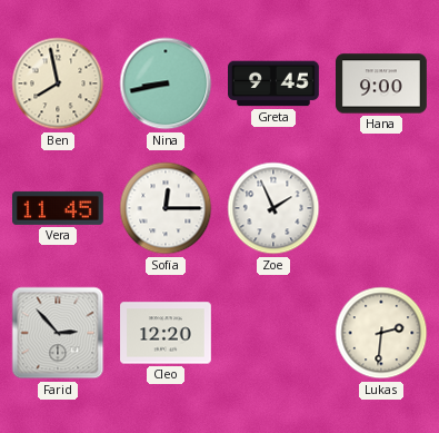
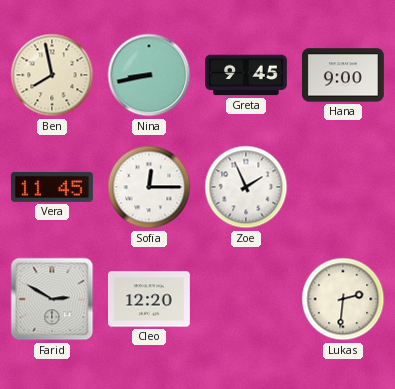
Farid: 2:53 -> 2:50
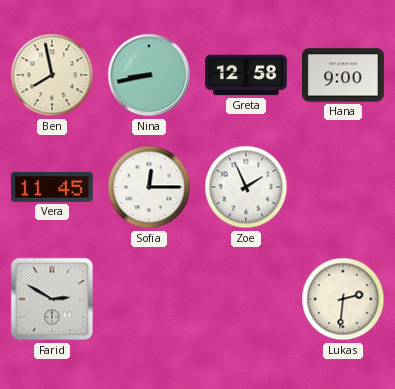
Greta: 9:45 -> 12:58
Cleo: 12:20 -> none
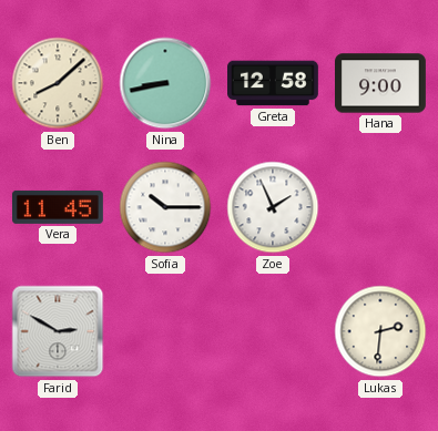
Ben: 7:58 -> 8:08
Sofia: 12:15 -> 10:15
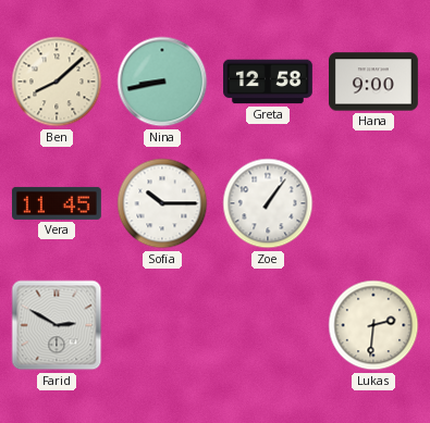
Zoe: 1:56 -> 1:06
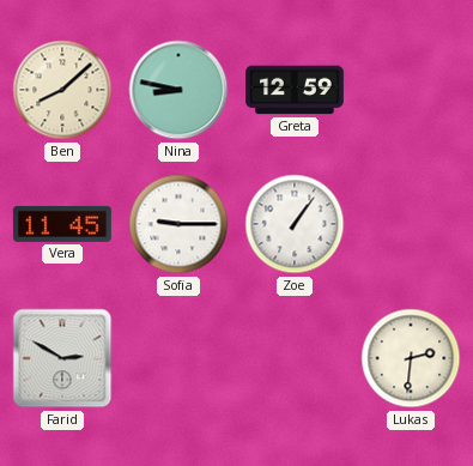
Nina: 8:43 -> 8:47
Greta: 12:58 -> 12:59
Hana: 9:00 -> none
Sofia: 10:15 -> 9:15
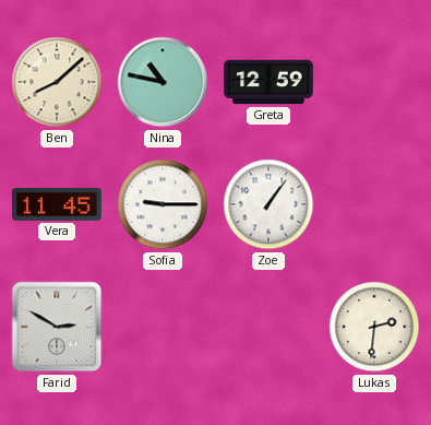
Nina: 8:47 -> 10:47
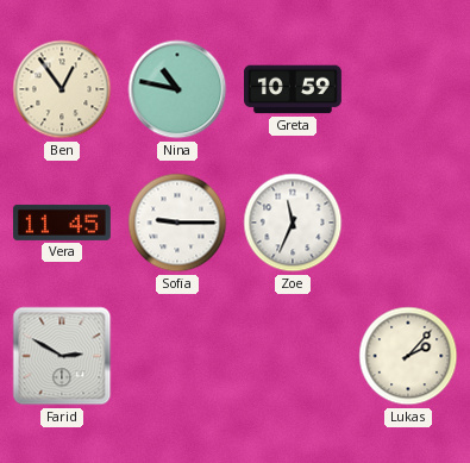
Ben: 8:08 -> 12:54
Greta: 12:59 -> 10:59
Zoe: 1:06 -> 11:34
Lukas: 2:31 -> 2:07
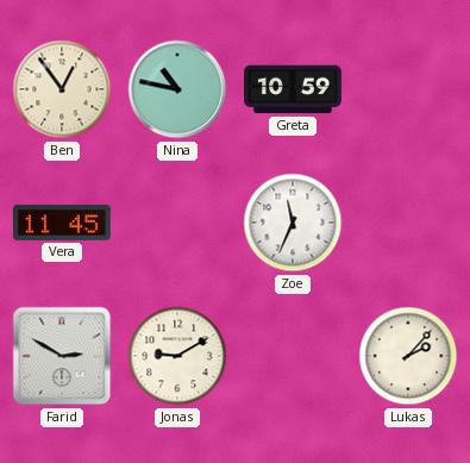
Sofia: 9:15 -> none
Jonas: none -> 9:10
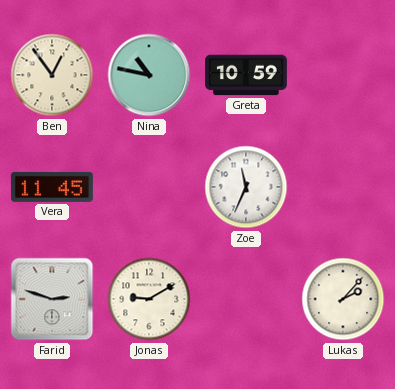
Farid: 2:50 -> 2:48
